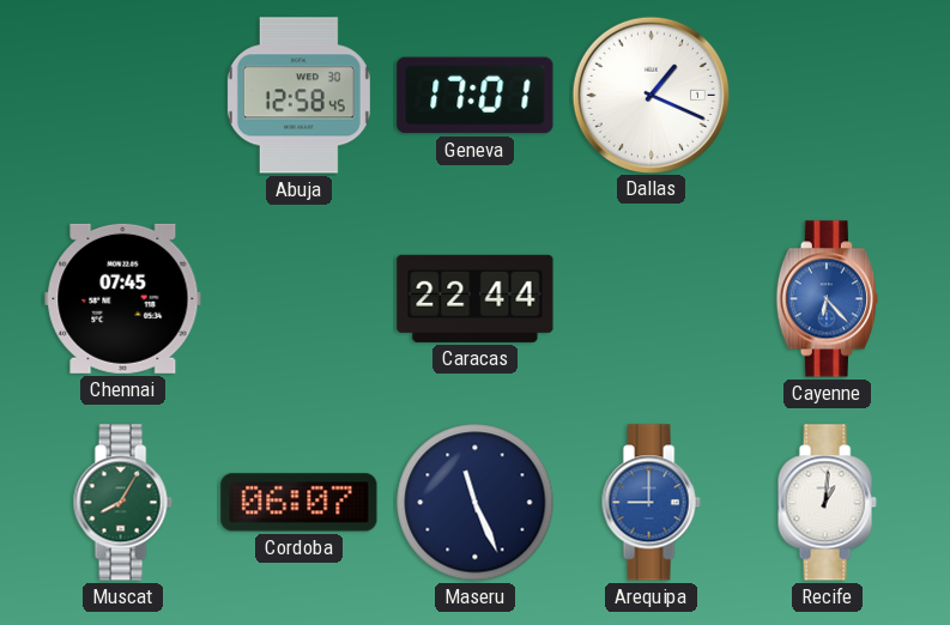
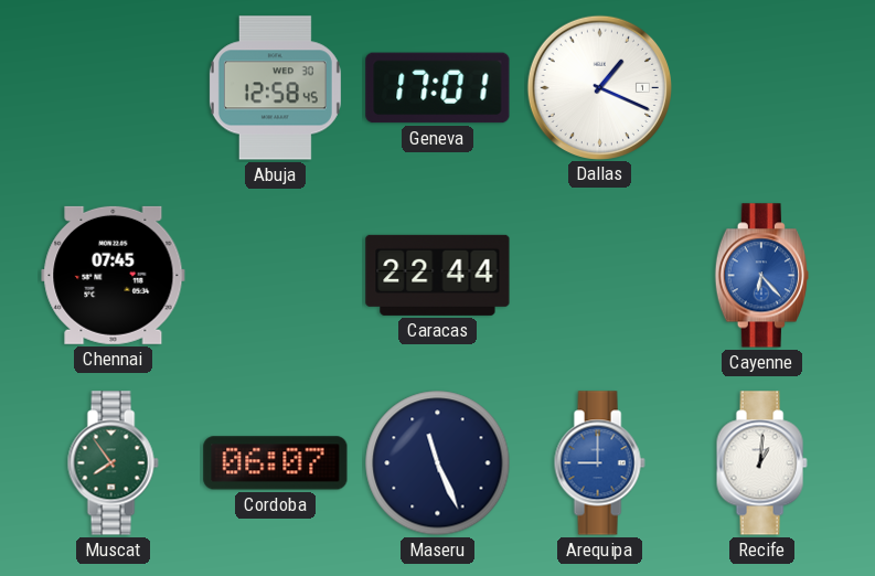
Muscat: 8:05 -> 7:54
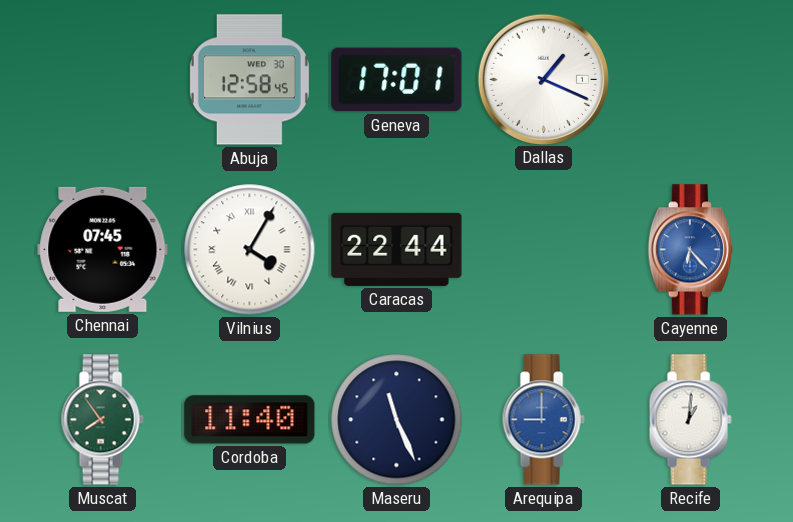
Vilnius: none -> 4:05
Cordoba: 06:07 -> 11:40
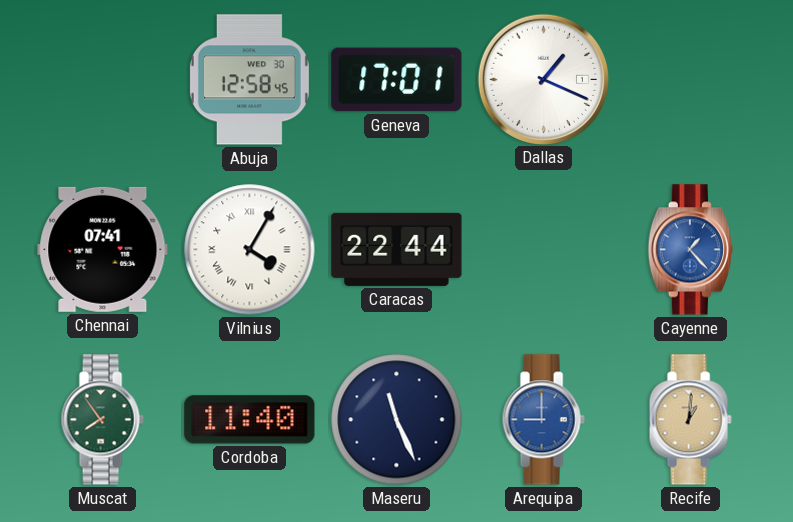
Chennai: 07:45 -> 07:41
Cayenne: 6:23 -> 1:23
Recife dial: white -> champagne
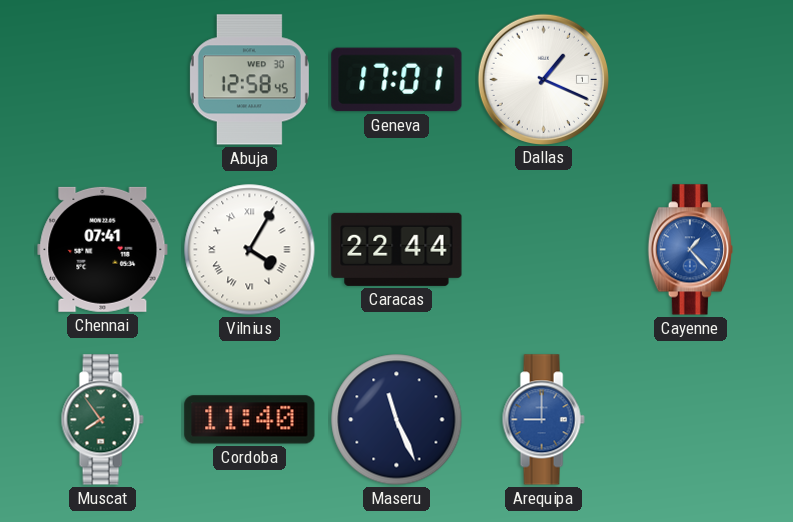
Recife: 1:01 -> none
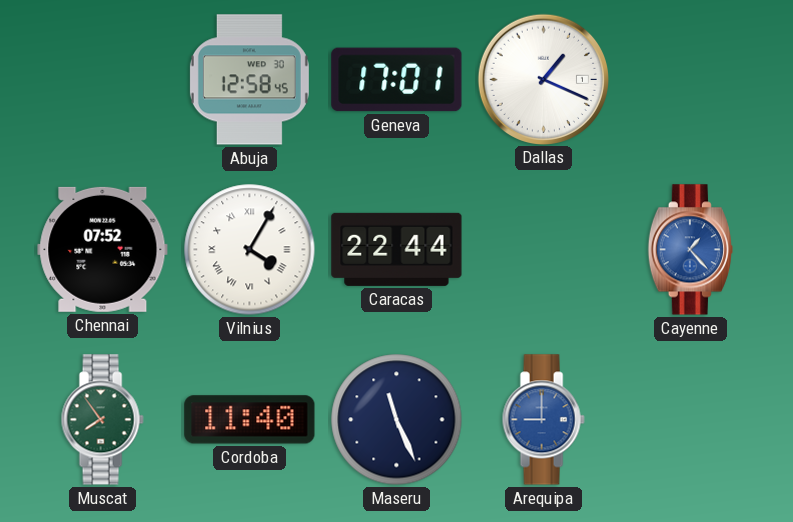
Chennai: 07:41 -> 07:52
